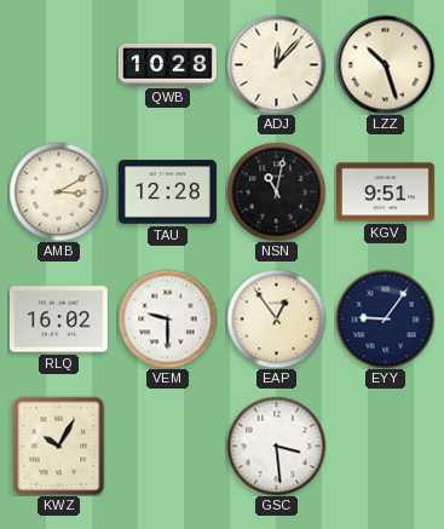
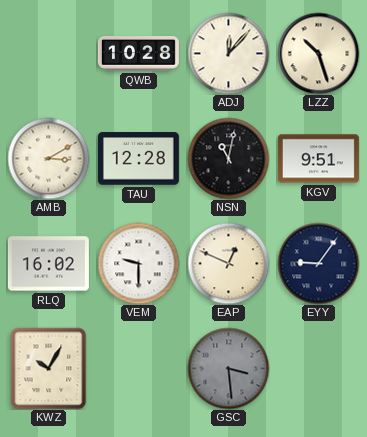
EAP: 12:54 -> 12:49
GSC dial: white -> grey
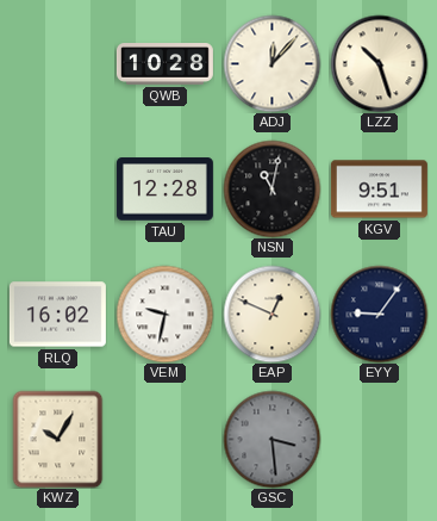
AMB: 3:10 -> none
VEM: 9:30 -> 9:32
